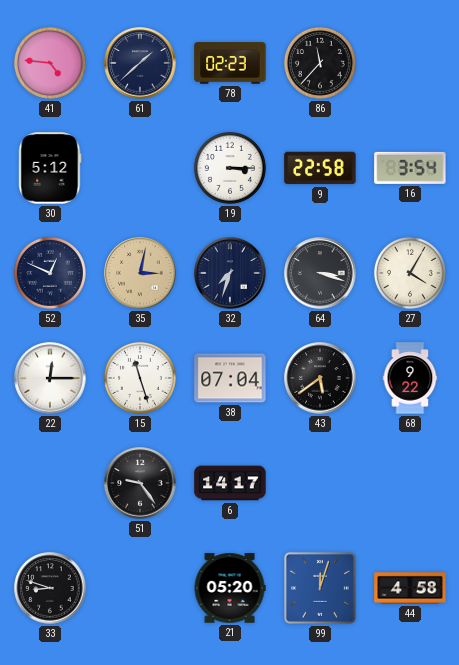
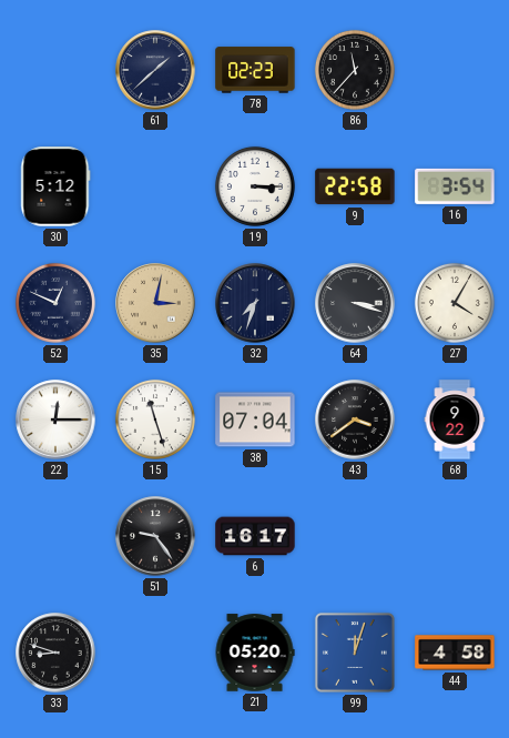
41: 4:46 -> none
43: 5:39 -> 3:39
6: 14:17 -> 16:17
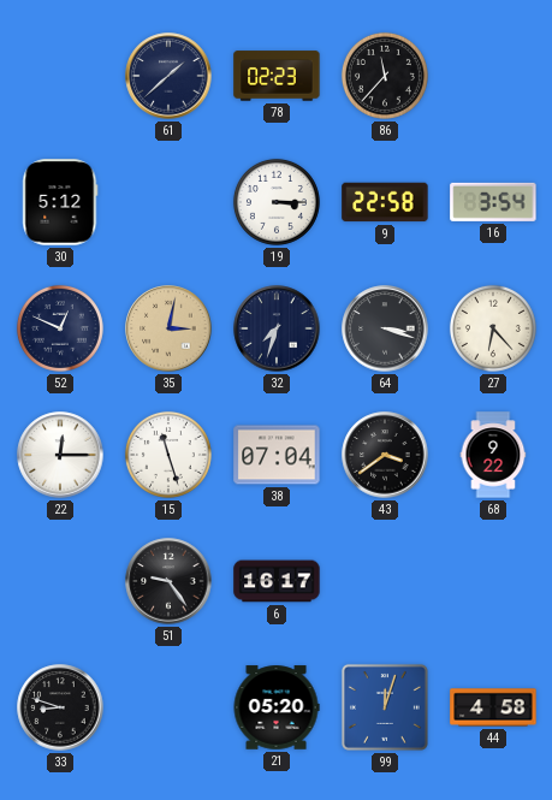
27: 4:05 -> 6:23
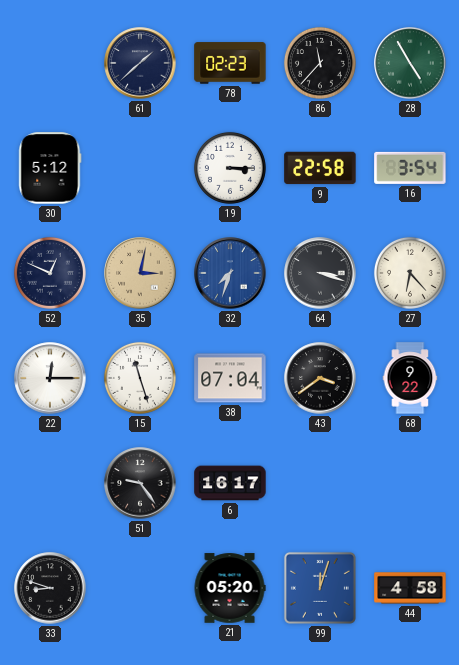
28: none -> 4:55
32 dial: navy -> blue
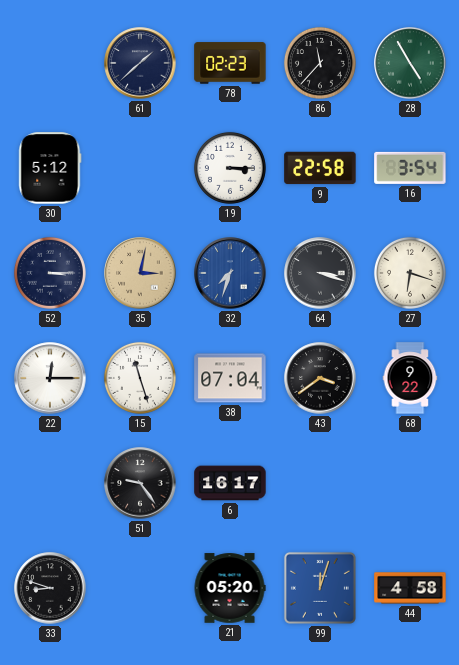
52: 12:49 -> 3:15
27: 6:23 -> 6:18
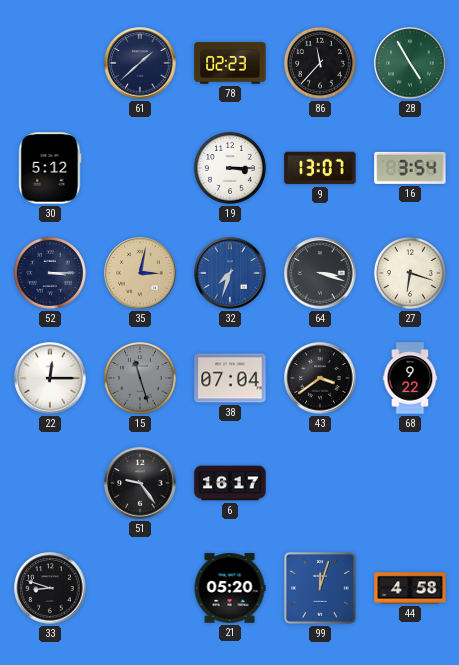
9: 22:58 -> 13:07
15 dial: white -> grey
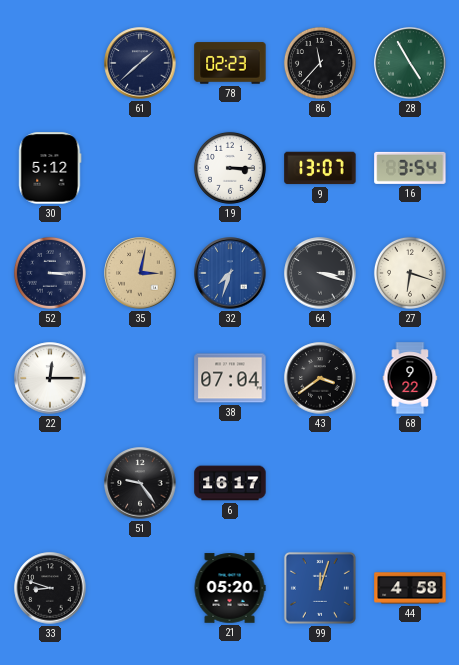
15: 11:27 -> none
